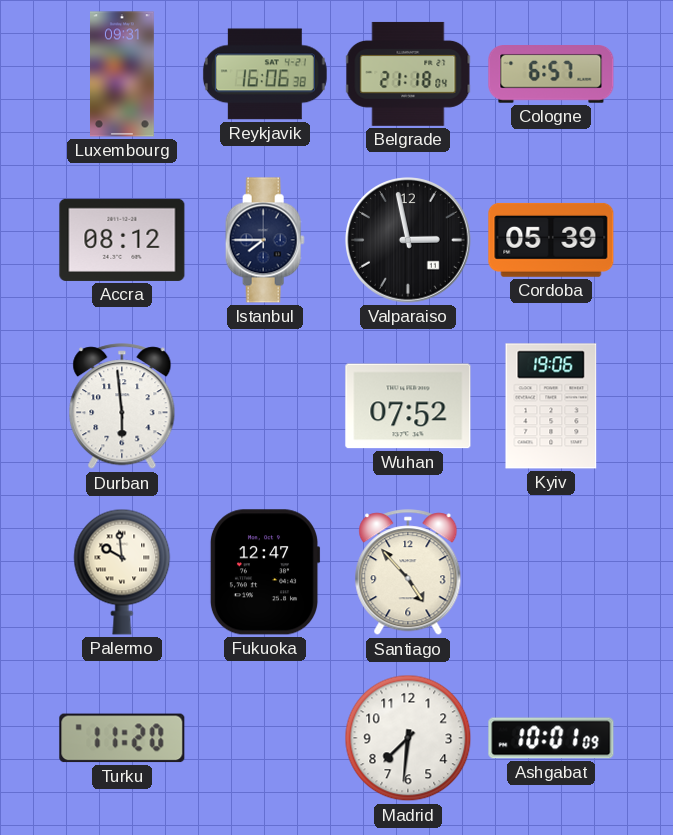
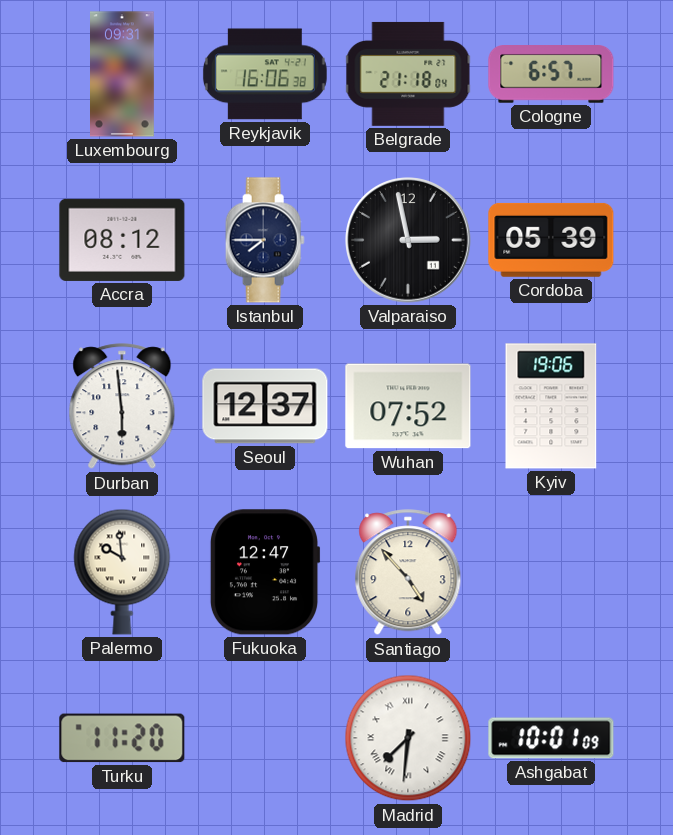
Seoul: none -> 12:37
Madrid numerals: Arabic -> Roman
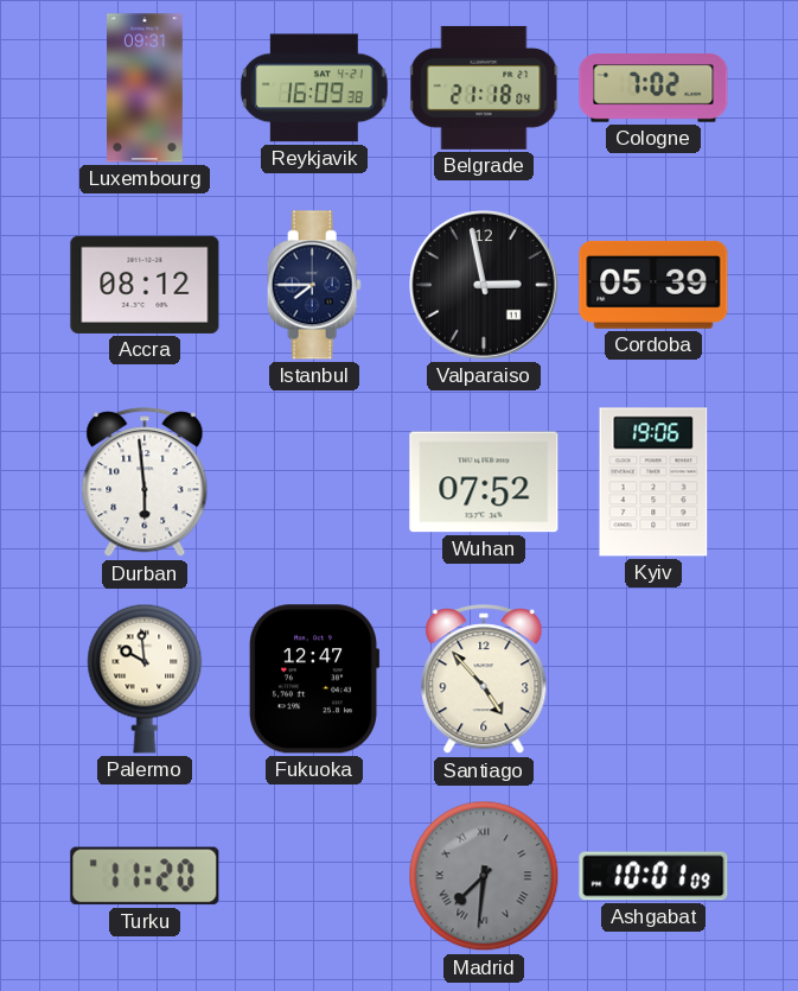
Reykjavik: 16:06 -> 16:09
Cologne: 6:57 -> 7:02
Seoul: 12:37 -> none
Madrid dial: white -> grey
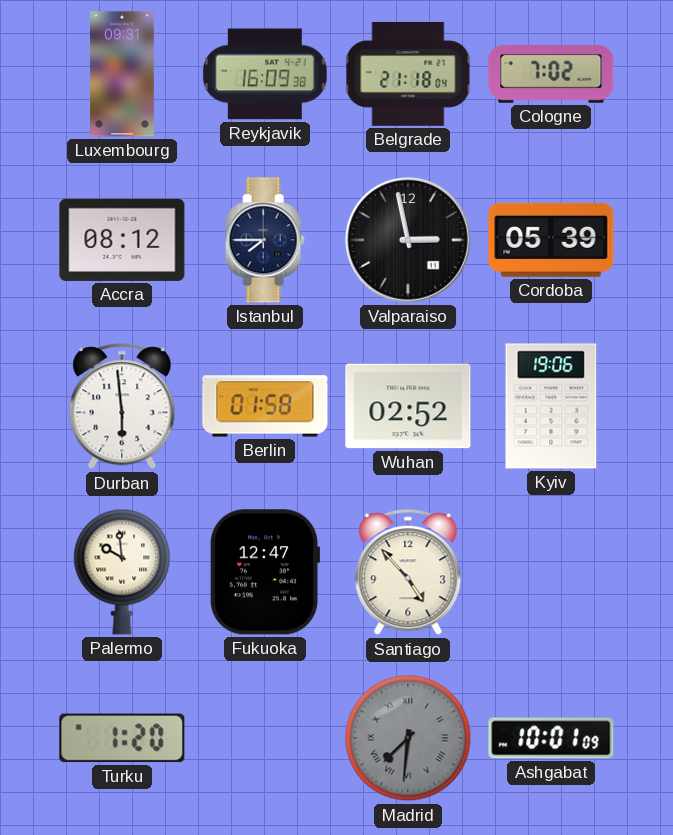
Berlin: none -> 01:58
Wuhan: 07:52 -> 02:52
Turku: 11:20 -> 1:20
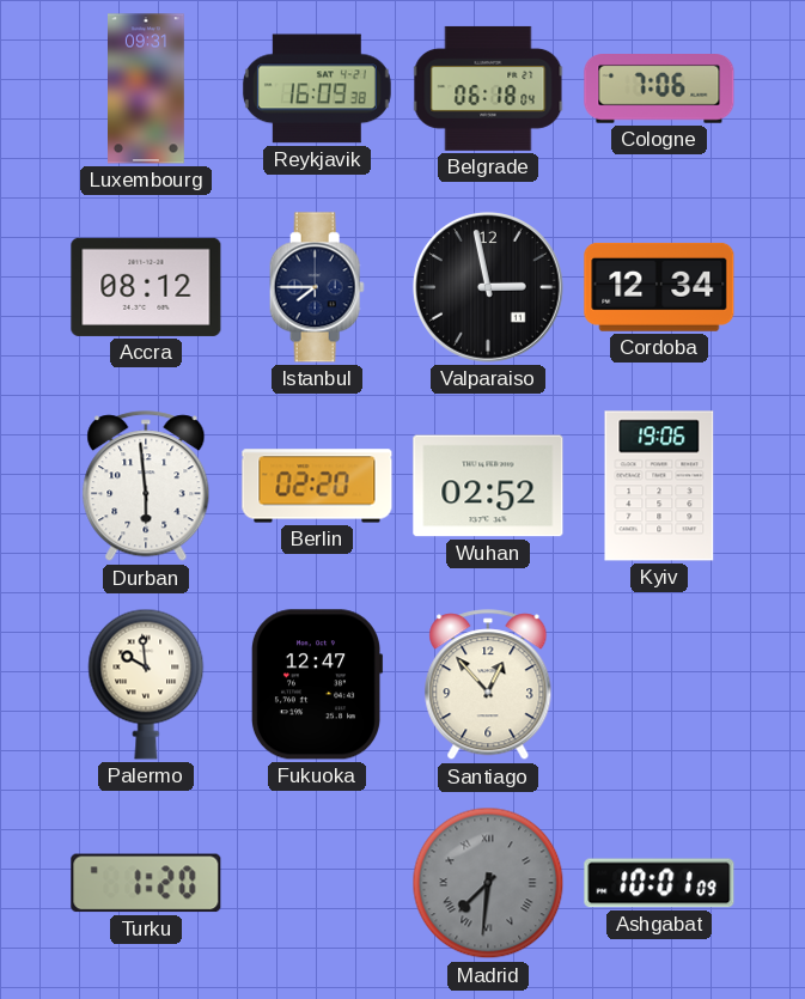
Belgrade: 21:18 -> 06:18
Cologne: 7:02 -> 7:06
Cordoba: 05:39 -> 12:34
Berlin: 01:58 -> 02:20
Santiago: 4:53 -> 12:53
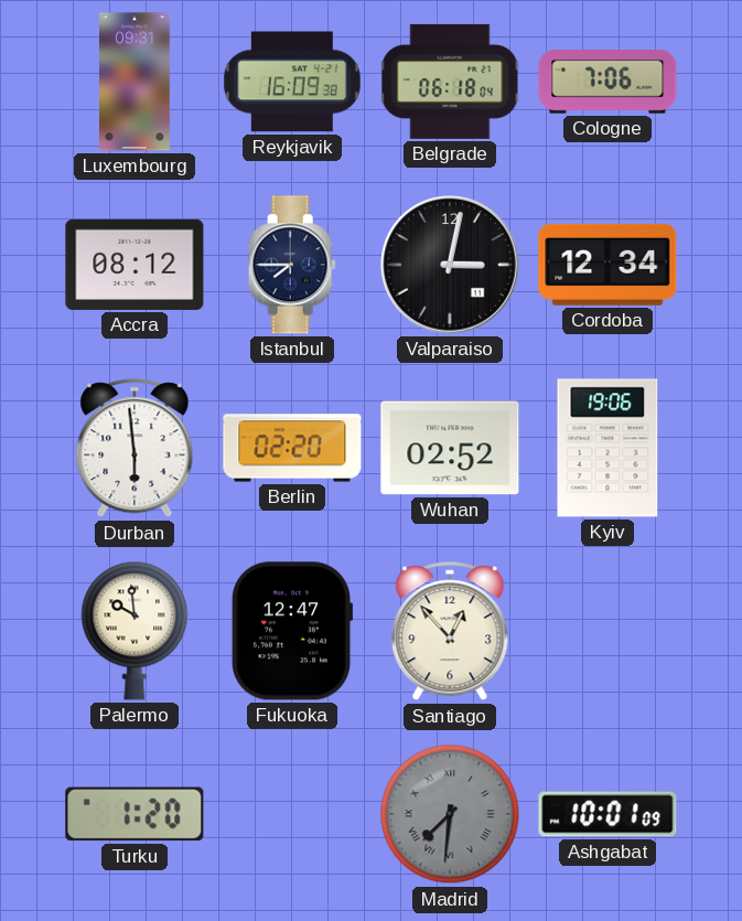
Valparaiso: 2:58 -> 3:02
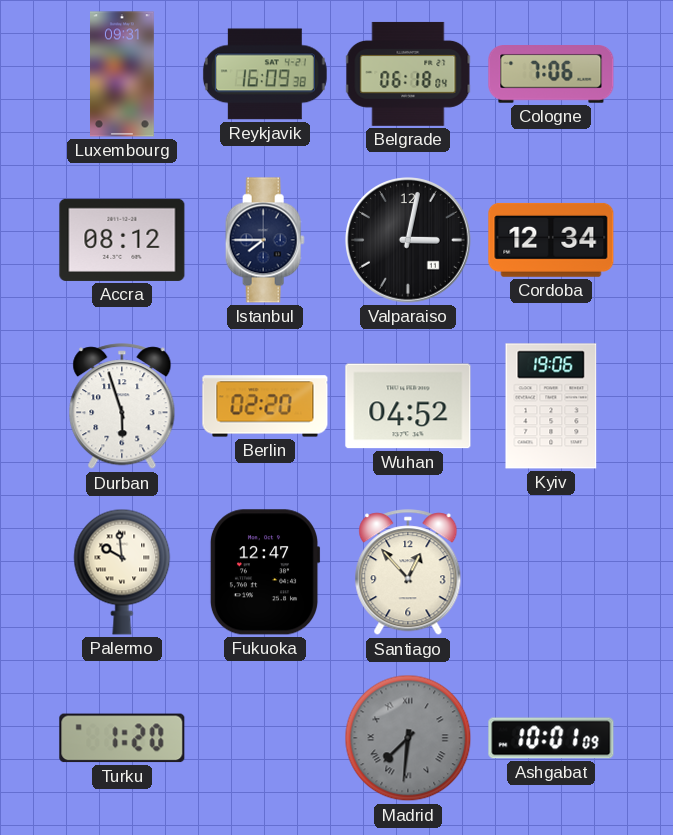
Durban: 5:59 -> 5:57
Wuhan: 02:52 -> 04:52
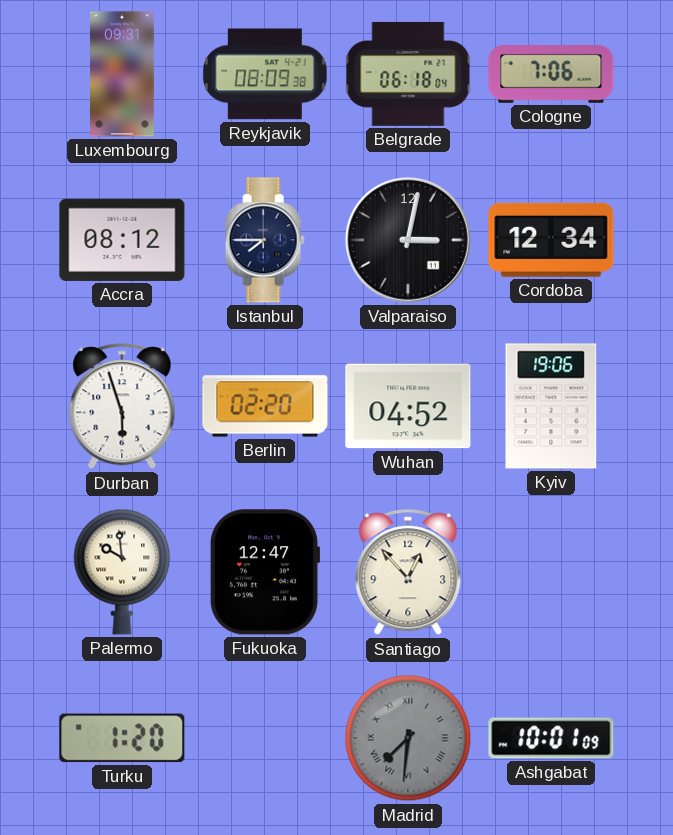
Reykjavik: 16:09 -> 08:09
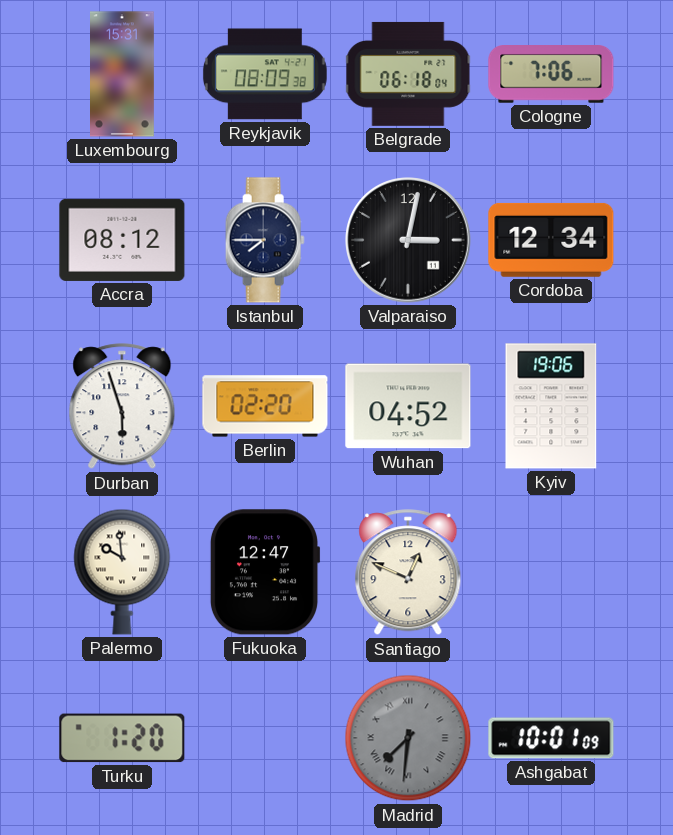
Luxembourg: 09:31 -> 15:31
Santiago: 12:53 -> 12:49
